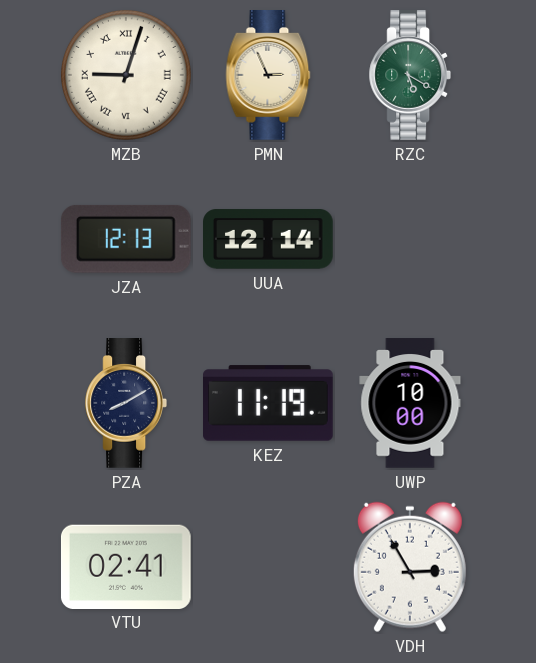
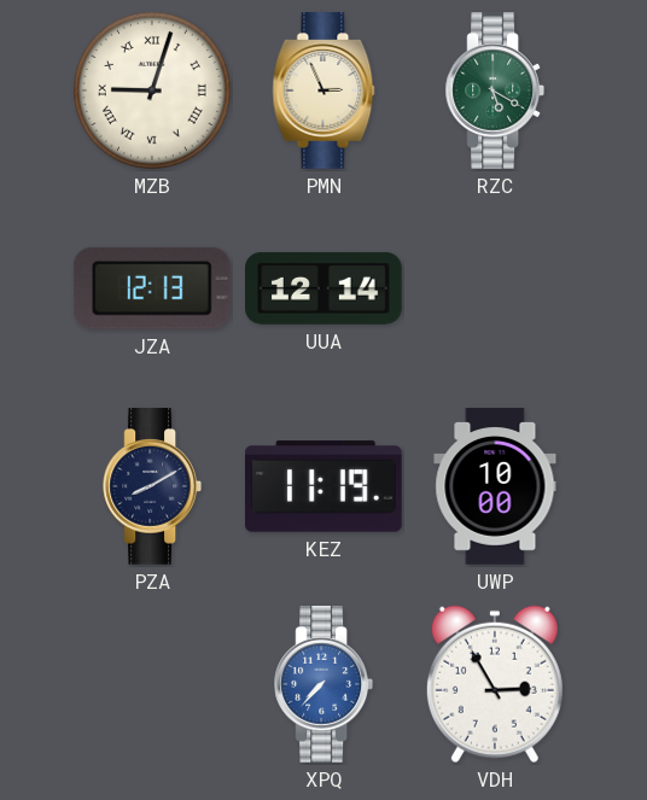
VTU: 02:41 -> none
XPQ: none -> 7:37
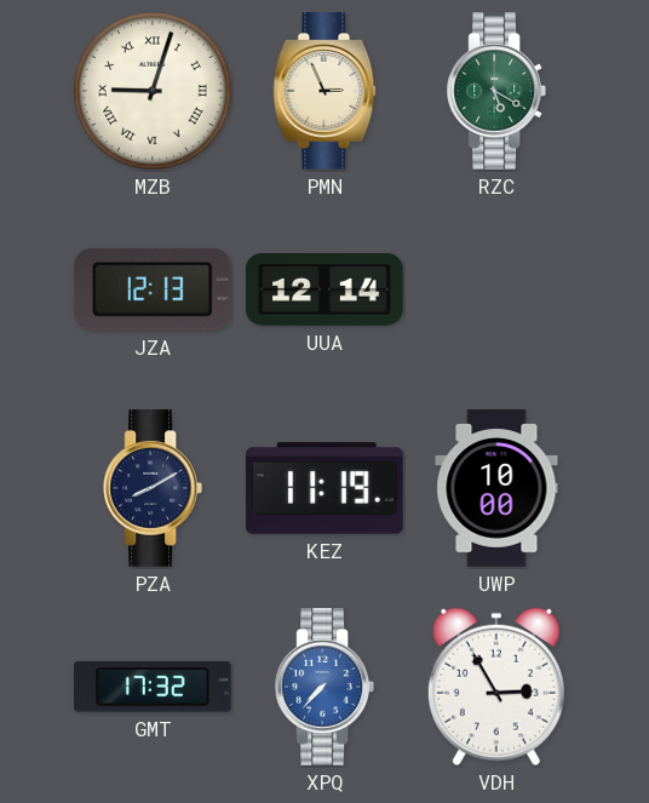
GMT: none -> 17:32
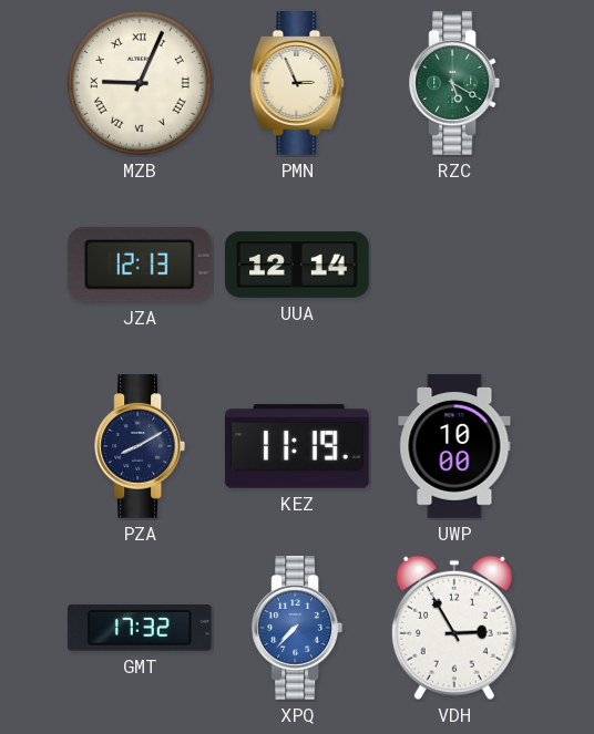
MZB: 9:03 -> 9:04
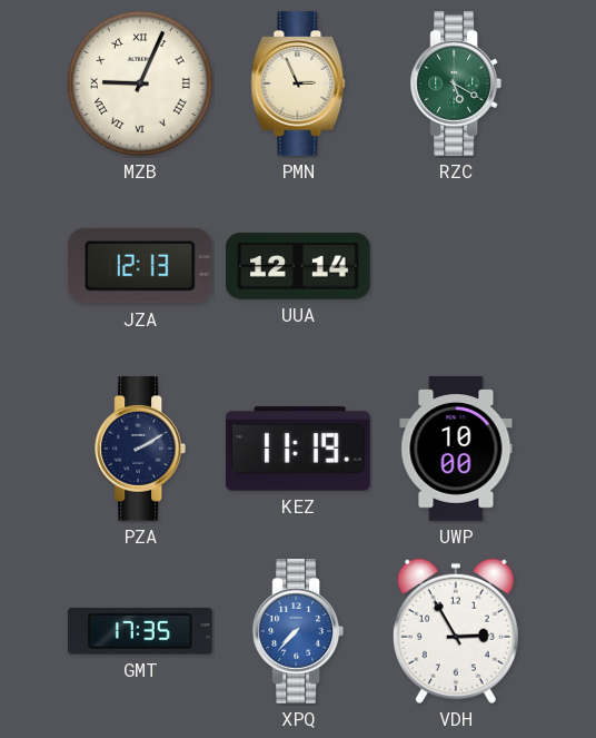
PZA: 8:10 -> 2:10
GMT: 17:32 -> 17:35
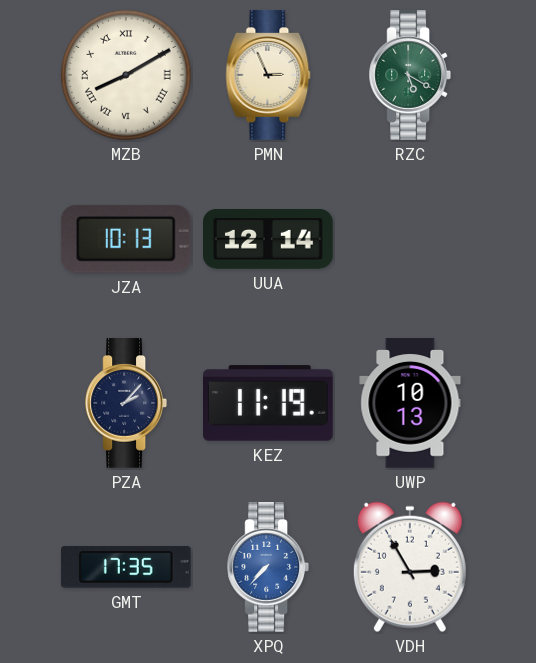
MZB: 9:04 -> 8:10
JZA: 12:13 -> 10:13
PZA: 2:10 -> 2:07
UWP: 10:00 -> 10:13
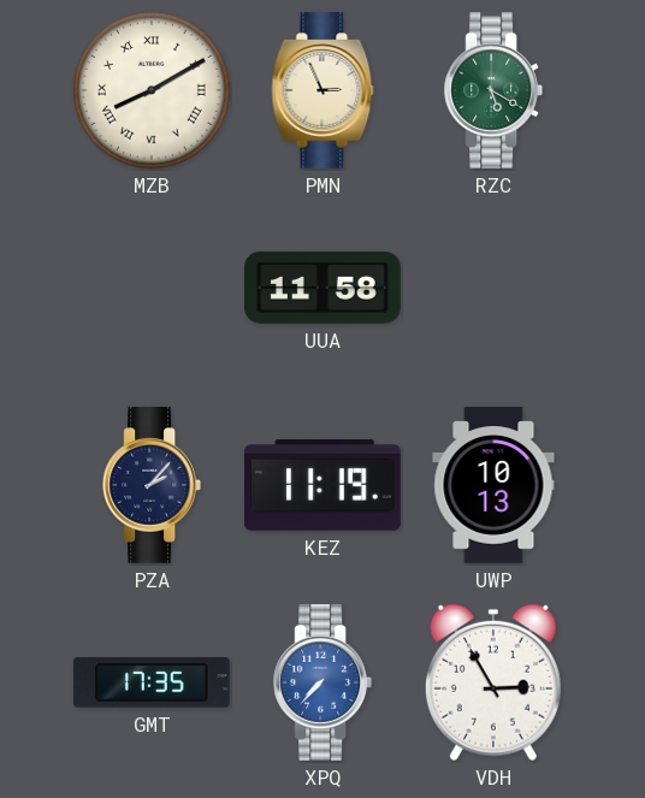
JZA: 10:13 -> none
UUA: 12:14 -> 11:58
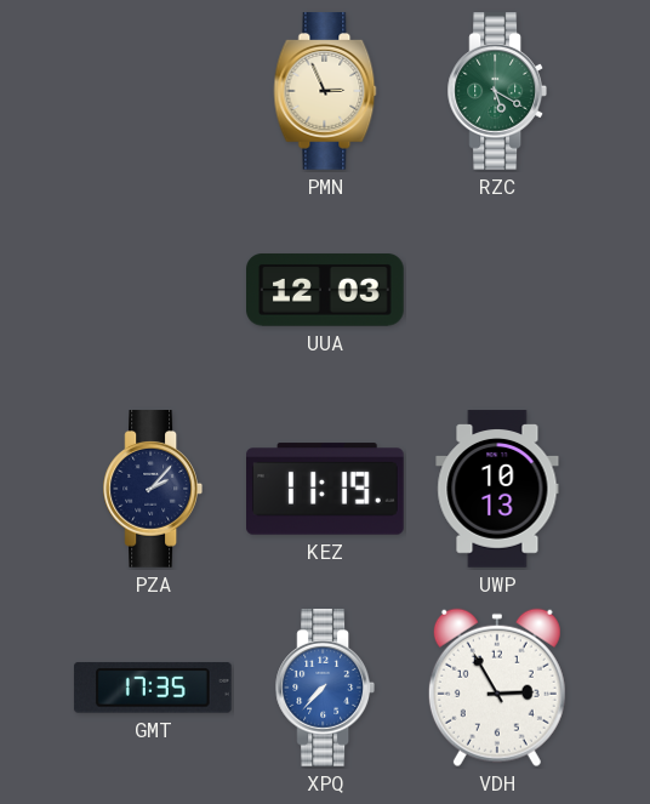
MZB: 8:10 -> none
UUA: 11:58 -> 12:03
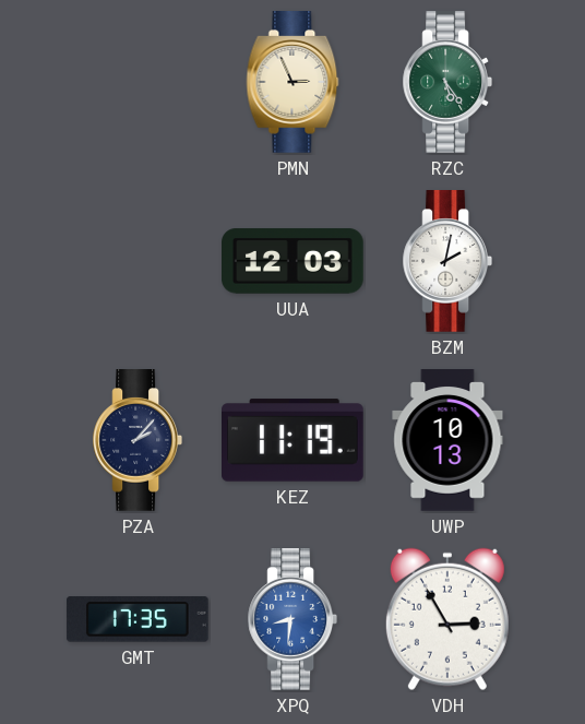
RZC: 5:20 -> 5:24
BZM: none -> 2:02
XPQ: 7:37 -> 8:31
